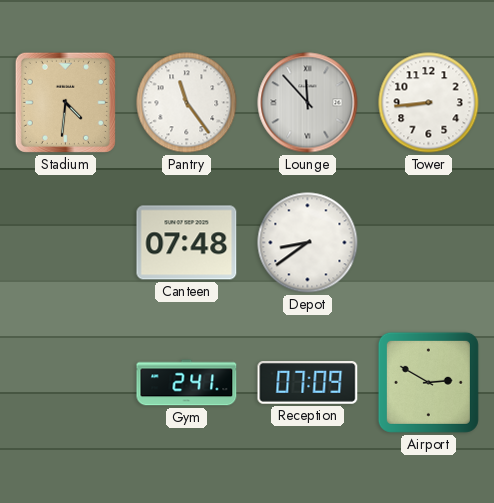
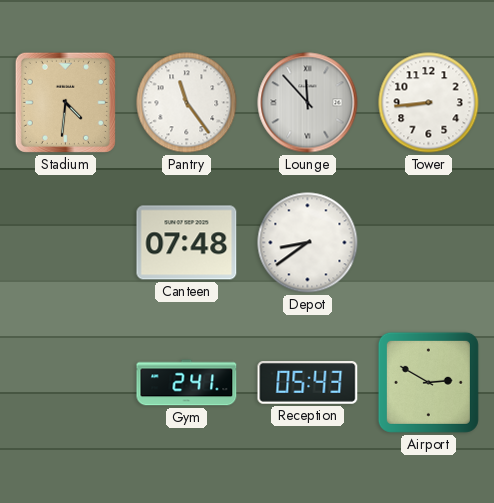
Reception: 07:09 -> 05:43
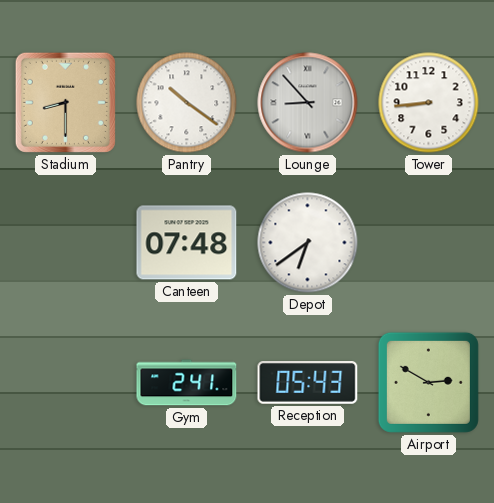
Stadium: 4:31 -> 8:30
Pantry: 11:24 -> 10:21
Lounge: 11:53 -> 8:53
Depot: 8:39 -> 6:39
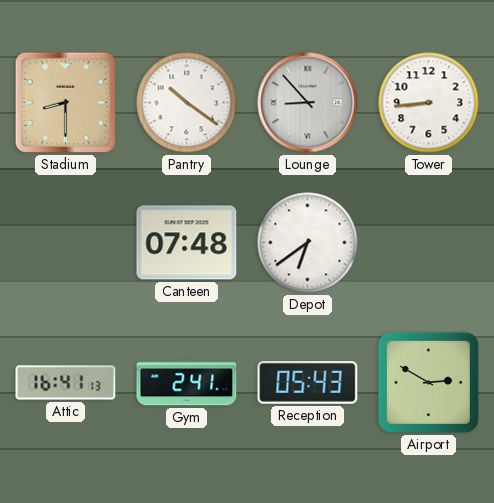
Attic: none -> 16:41
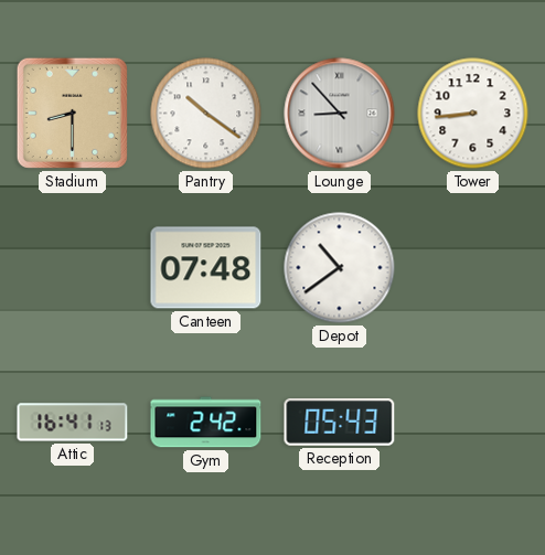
Depot: 6:39 -> 10:39
Gym: 2:41 -> 2:42
Airport: 2:50 -> none
